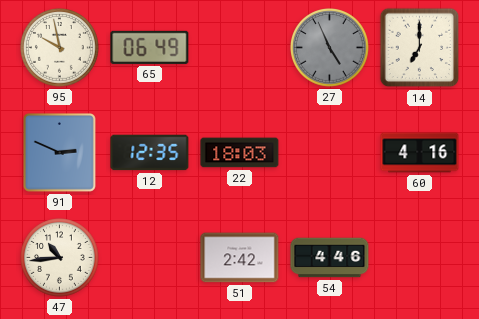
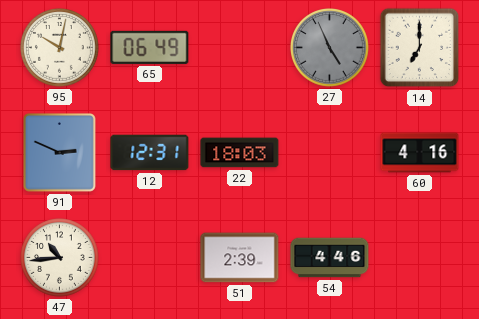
95: 9:58 -> 10:02
12: 12:35 -> 12:31
51: 2:42 -> 2:39
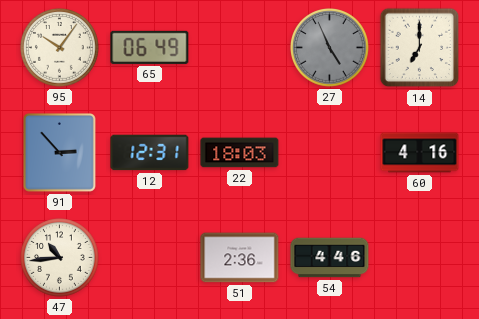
95: 10:02 -> 10:06
91: 2:49 -> 2:53
51: 2:39 -> 2:36
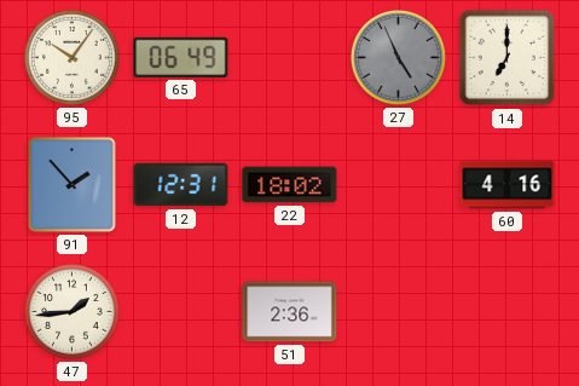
91: 2:53 -> 1:53
22: 18:03 -> 18:02
47: 10:44 -> 1:44
54: 4:46 -> none
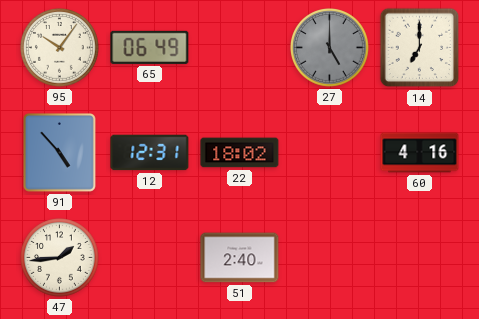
27: 4:56 -> 5:00
91: 1:53 -> 4:53
51: 2:36 -> 2:40
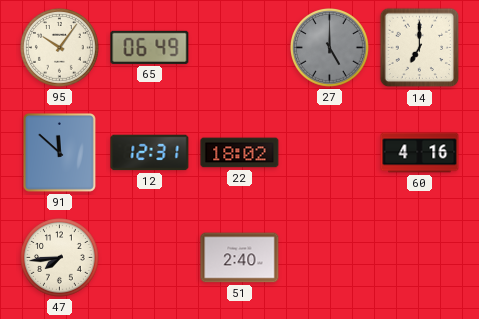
91: 4:53 -> 11:52
47: 1:44 -> 7:44
